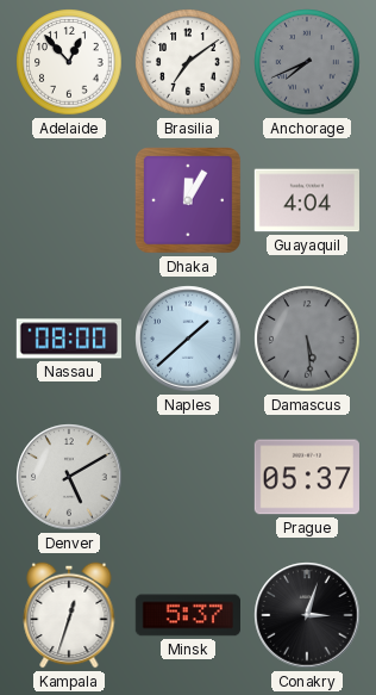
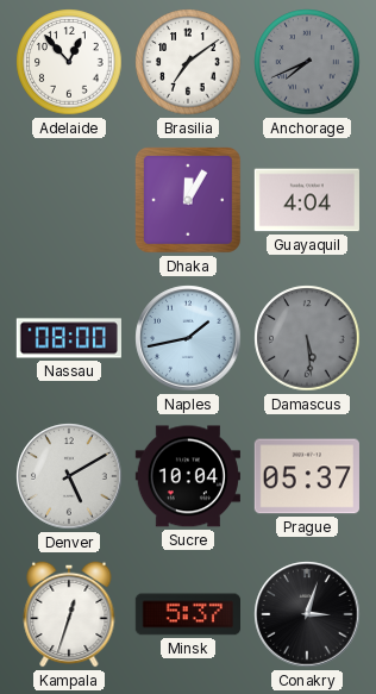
Naples: 1:38 -> 1:43
Sucre: none -> 10:04
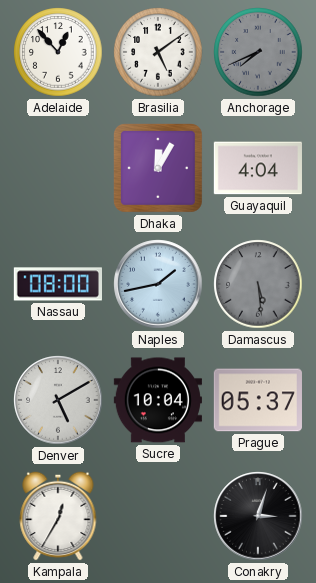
Brasilia: 7:09 -> 5:09
Kampala: 12:33 -> 12:35
Minsk: 5:37 -> none
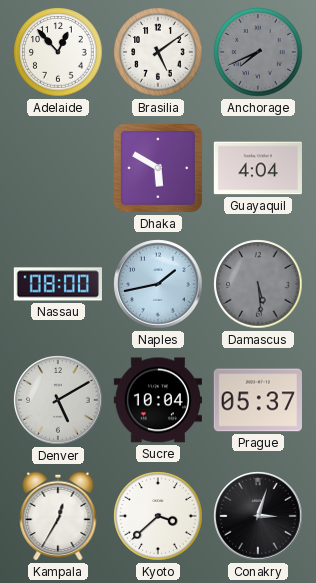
Dhaka: 12:05 -> 5:50
Kyoto: none -> 3:38
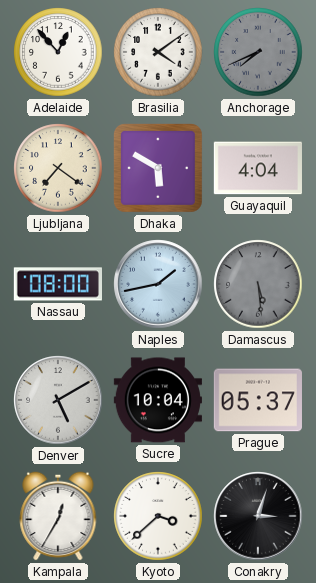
Brasilia: 5:09 -> 4:09
Ljubljana: none -> 7:21
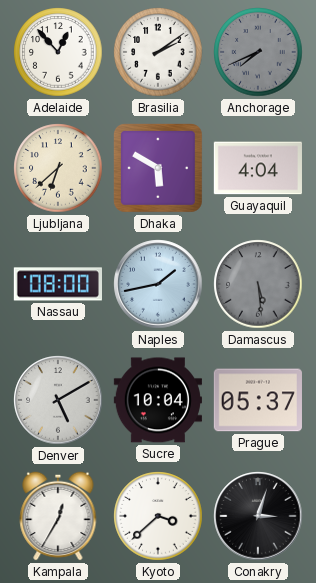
Brasilia: 4:09 -> 2:09
Ljubljana: 7:21 -> 6:38
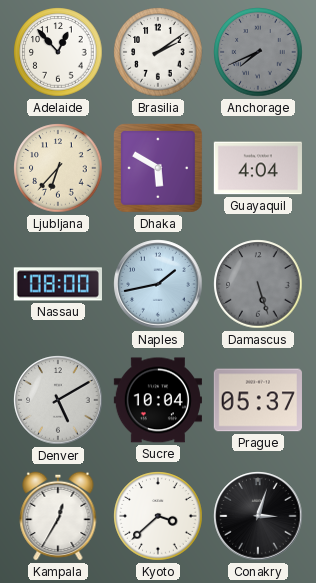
Ljubljana: 6:38 -> 6:37
Damascus: 5:29 -> 5:27
